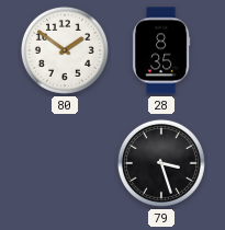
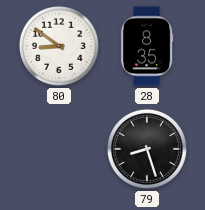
80: 1:51 -> 8:51
79: 3:27 -> 8:27
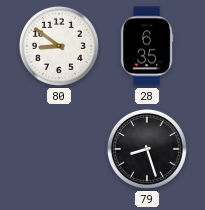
28: 8:35 -> 6:35
